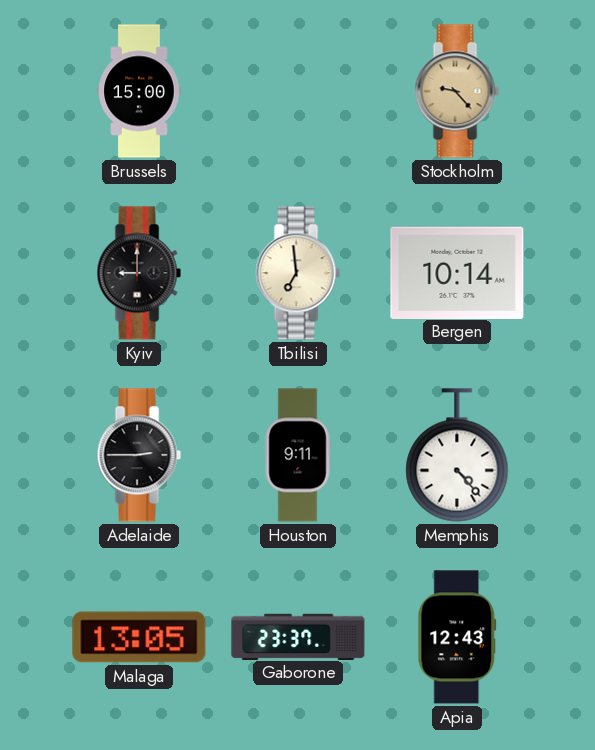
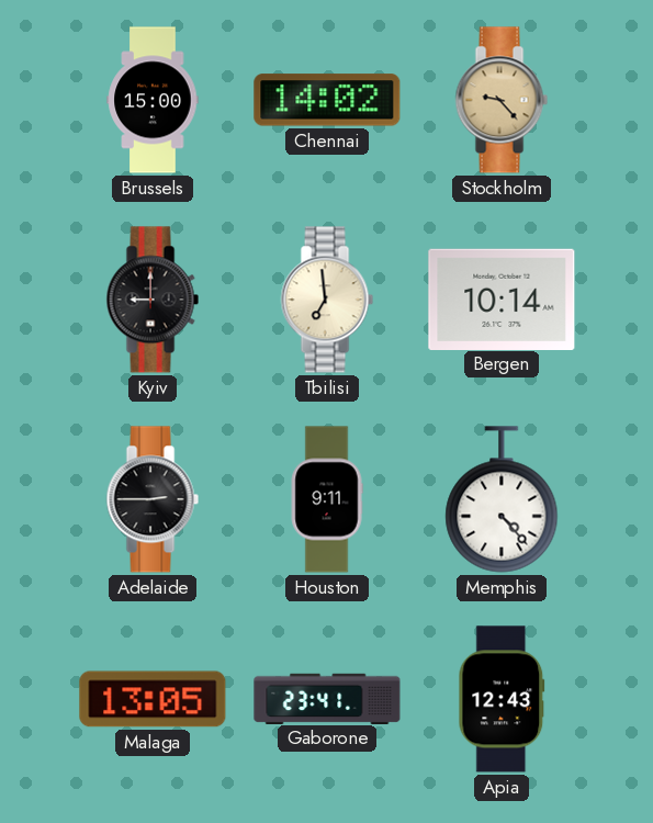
Chennai: none -> 14:02
Gaborone: 23:37 -> 23:41
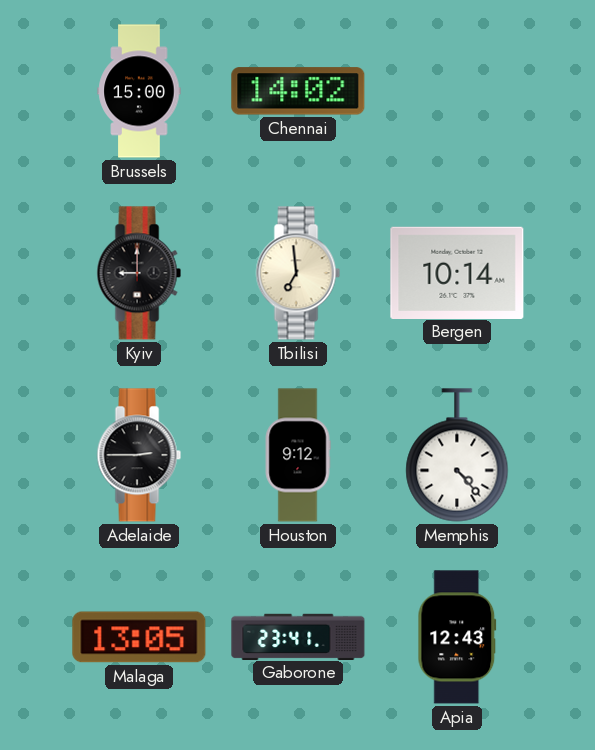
Stockholm: 9:23 -> none
Houston: 9:11 -> 9:12
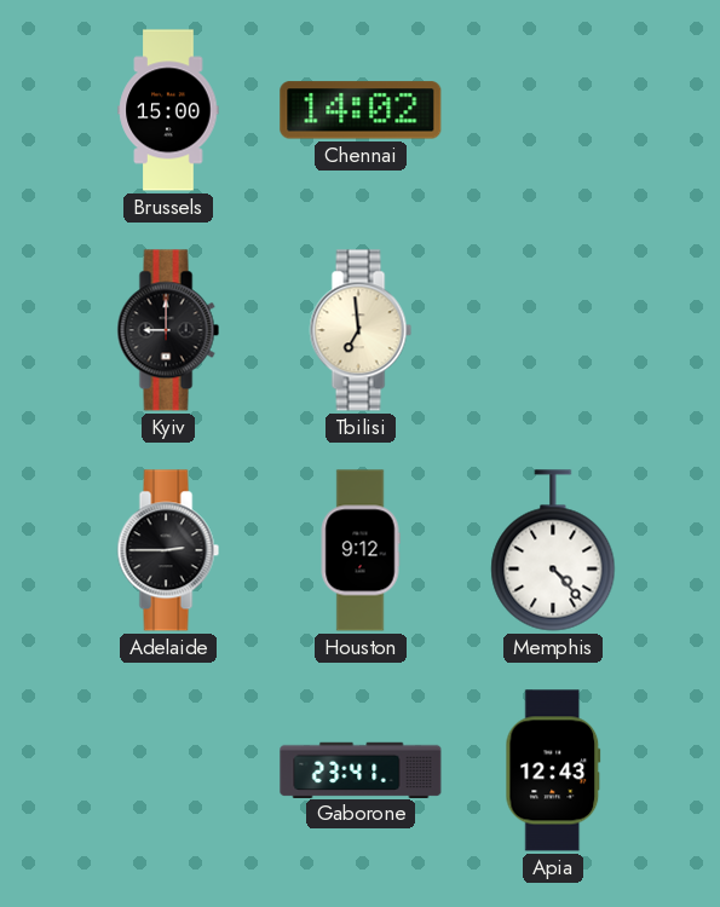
Bergen: 10:14 -> none
Malaga: 13:05 -> none
